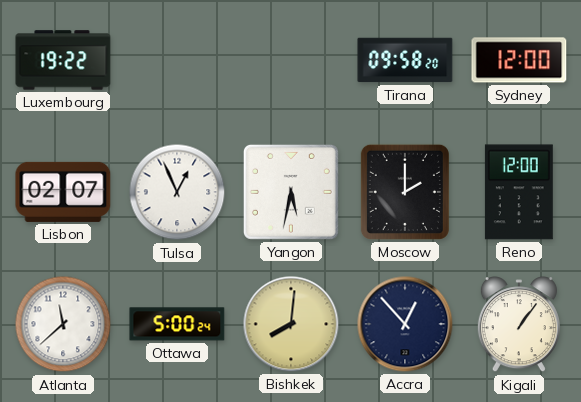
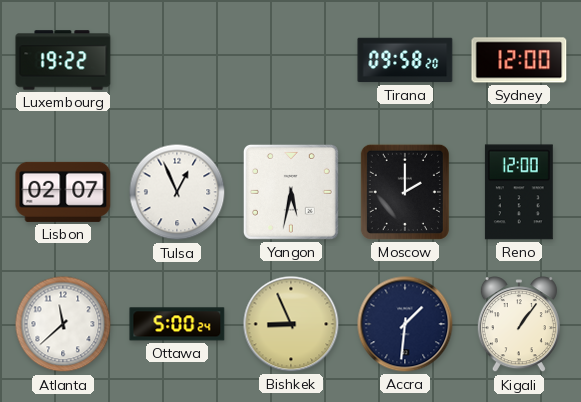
Bishkek: 8:01 -> 8:56
Accra: 12:53 -> 1:31
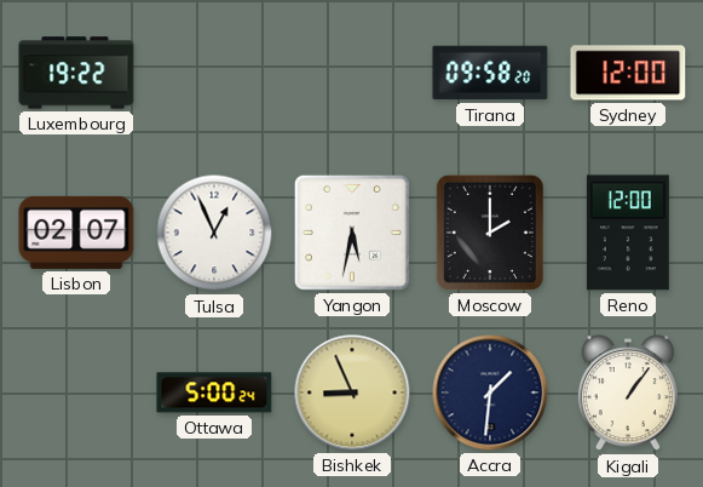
Atlanta: 11:38 -> none
